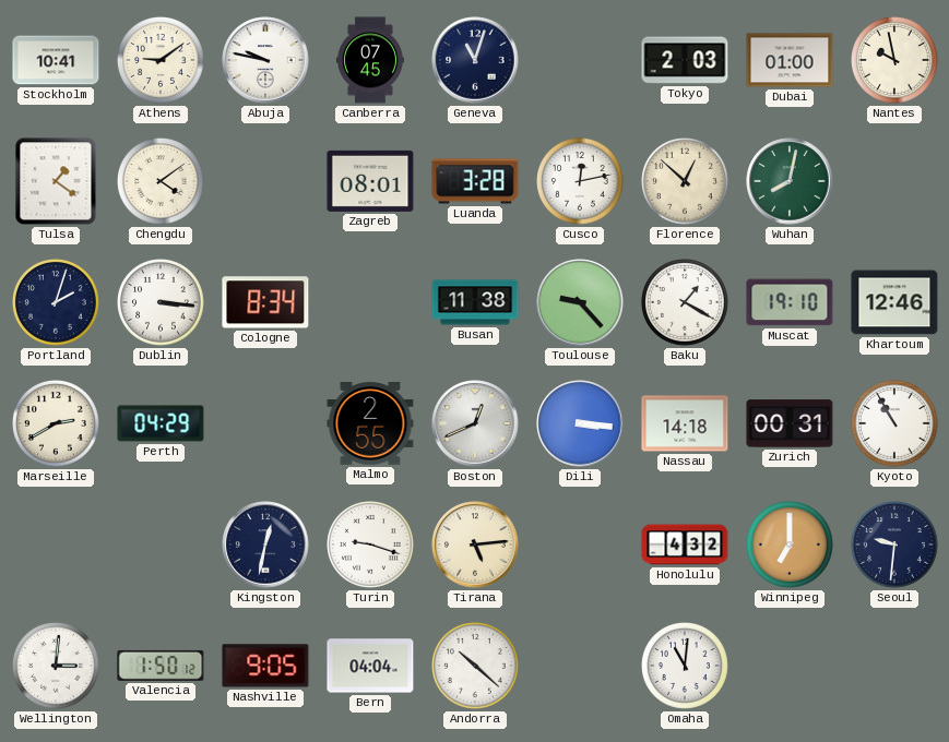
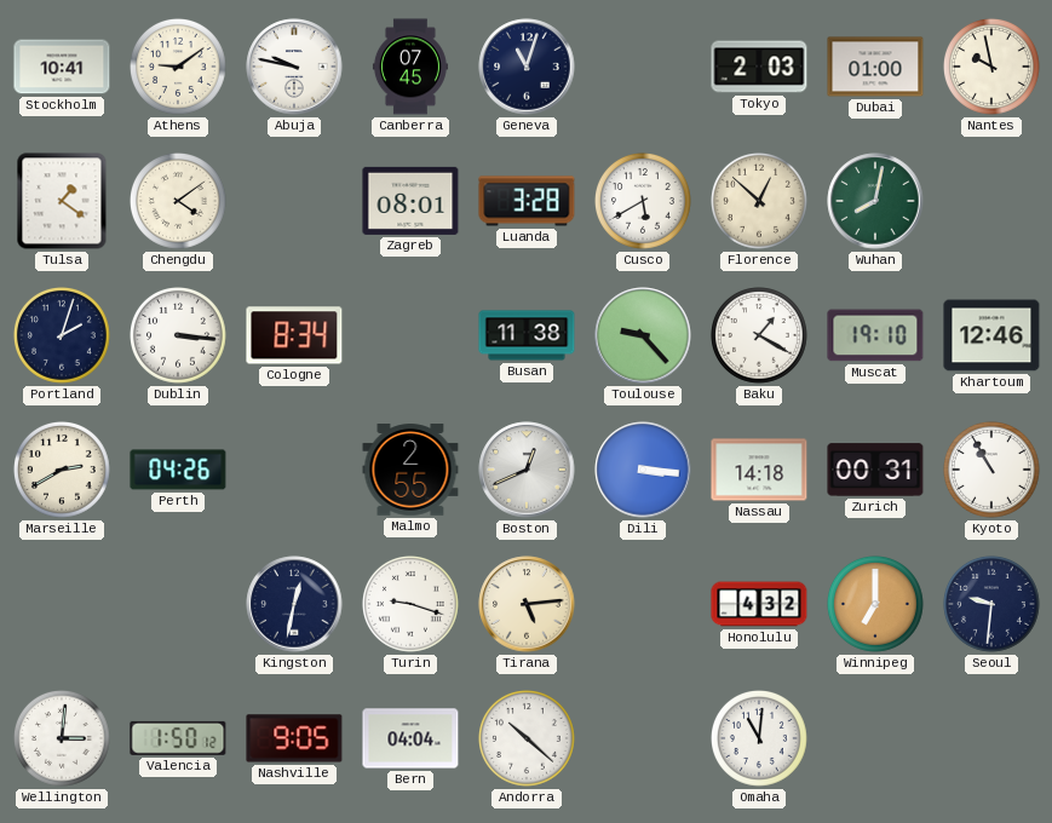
Cusco: 12:13 -> 5:40
Perth: 04:29 -> 04:26
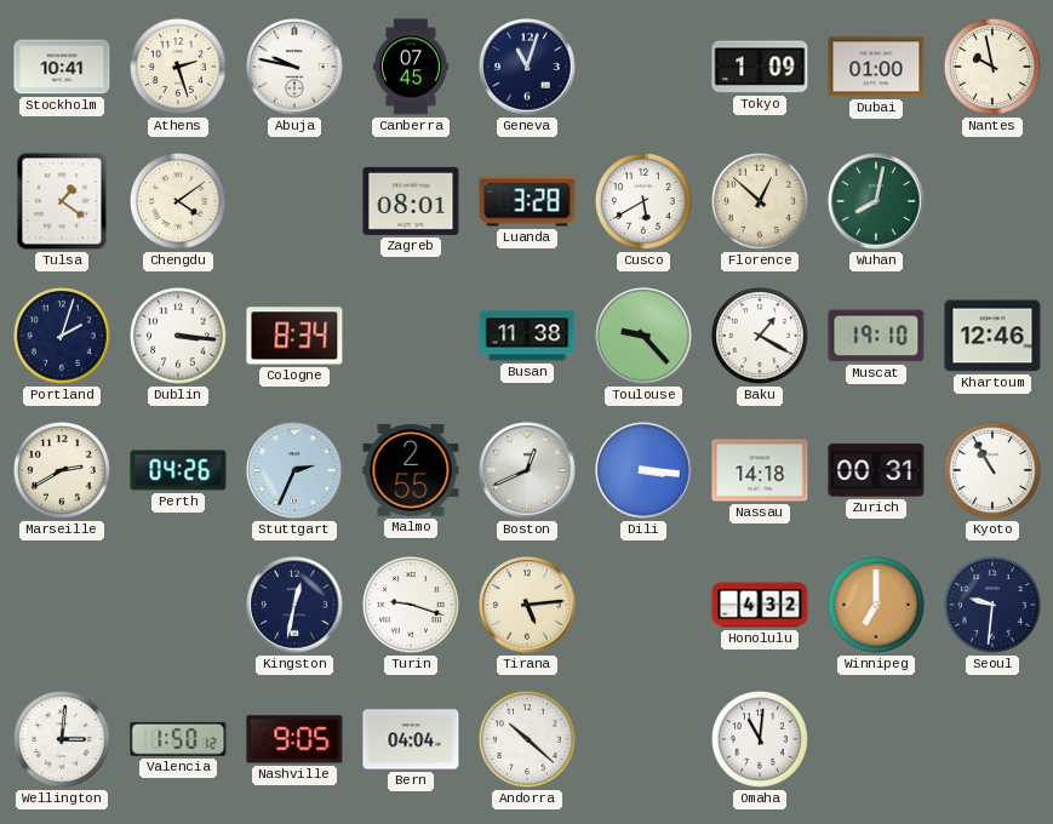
Athens: 9:09 -> 2:27
Tokyo: 2:03 -> 1:09
Stuttgart: none -> 2:34
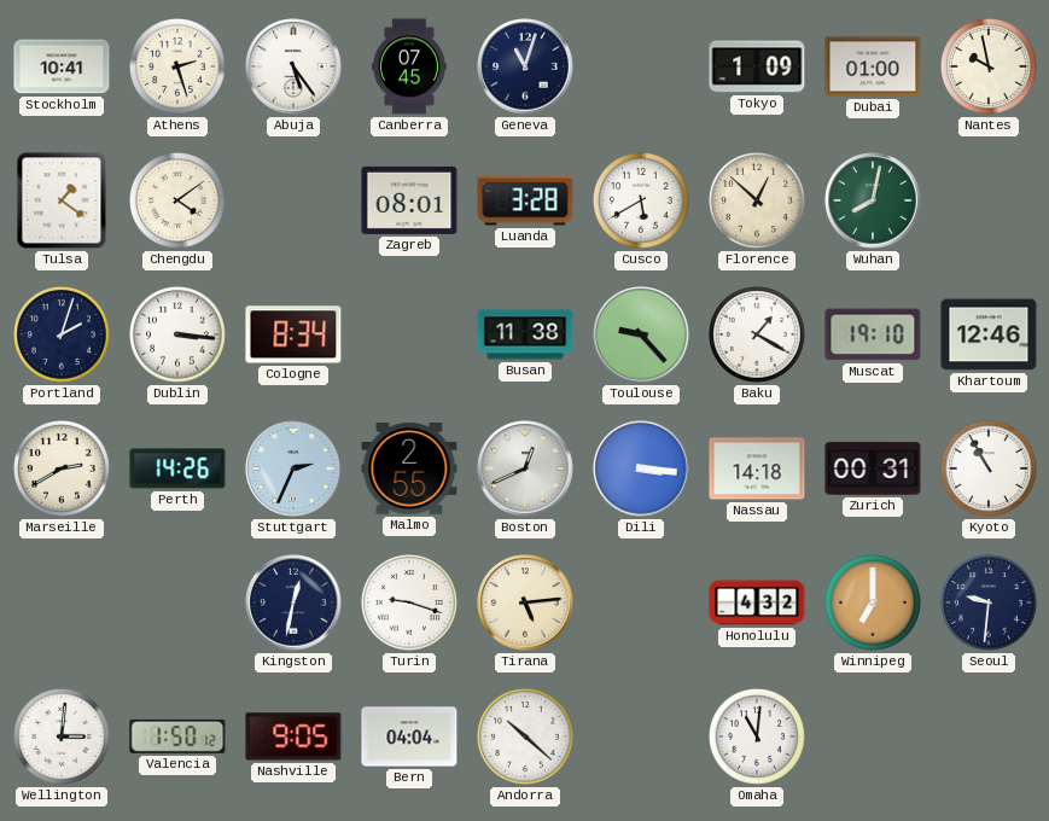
Abuja: 9:47 -> 5:24
Perth: 04:26 -> 14:26
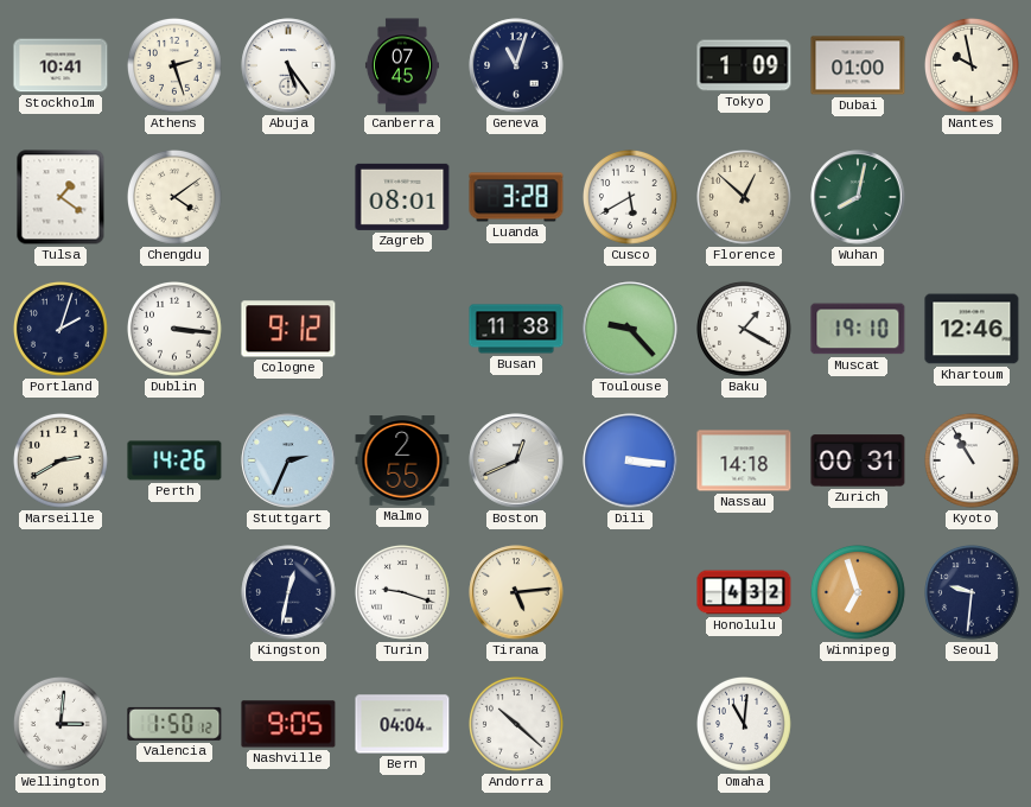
Cologne: 8:34 -> 9:12
Winnipeg: 7:00 -> 6:57
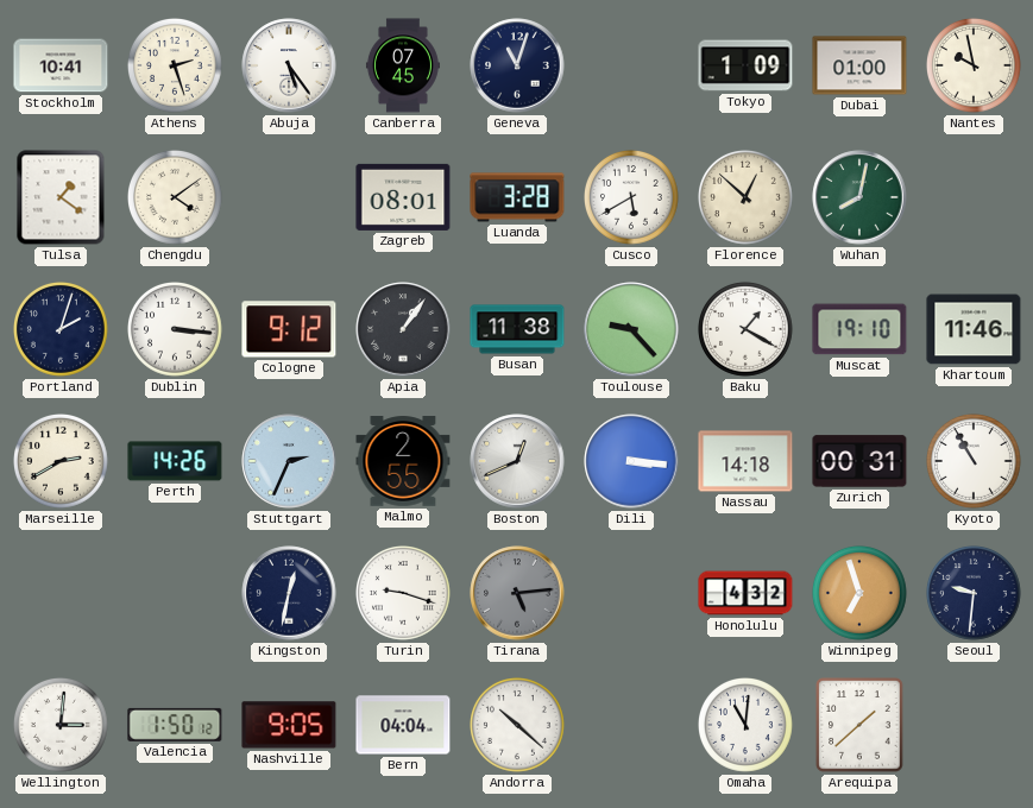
Apia: none -> 1:06
Khartoum: 12:46 -> 11:46
Tirana dial: cream -> grey
Arequipa: none -> 1:38
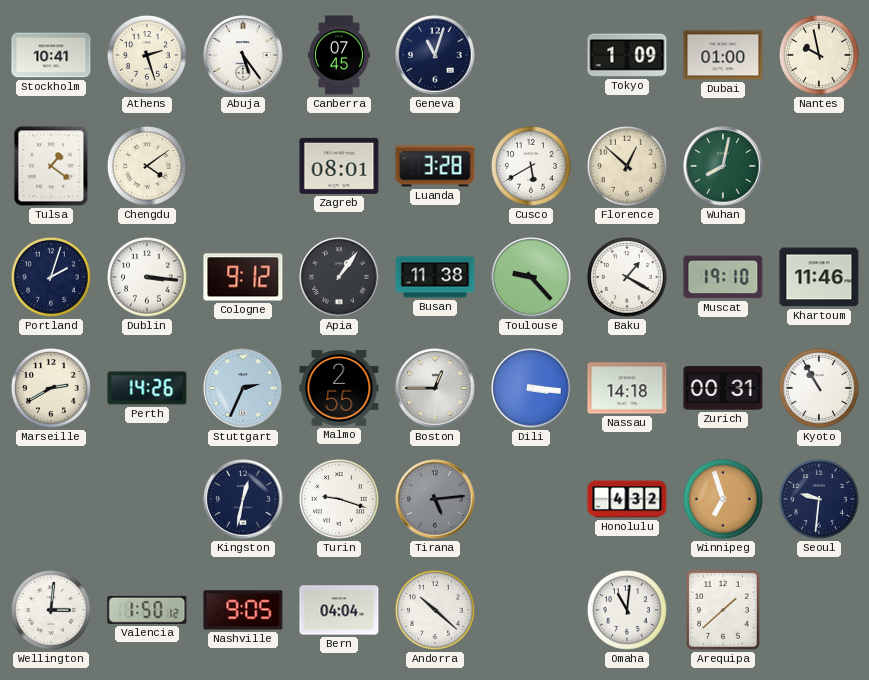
Boston: 12:41 -> 12:45
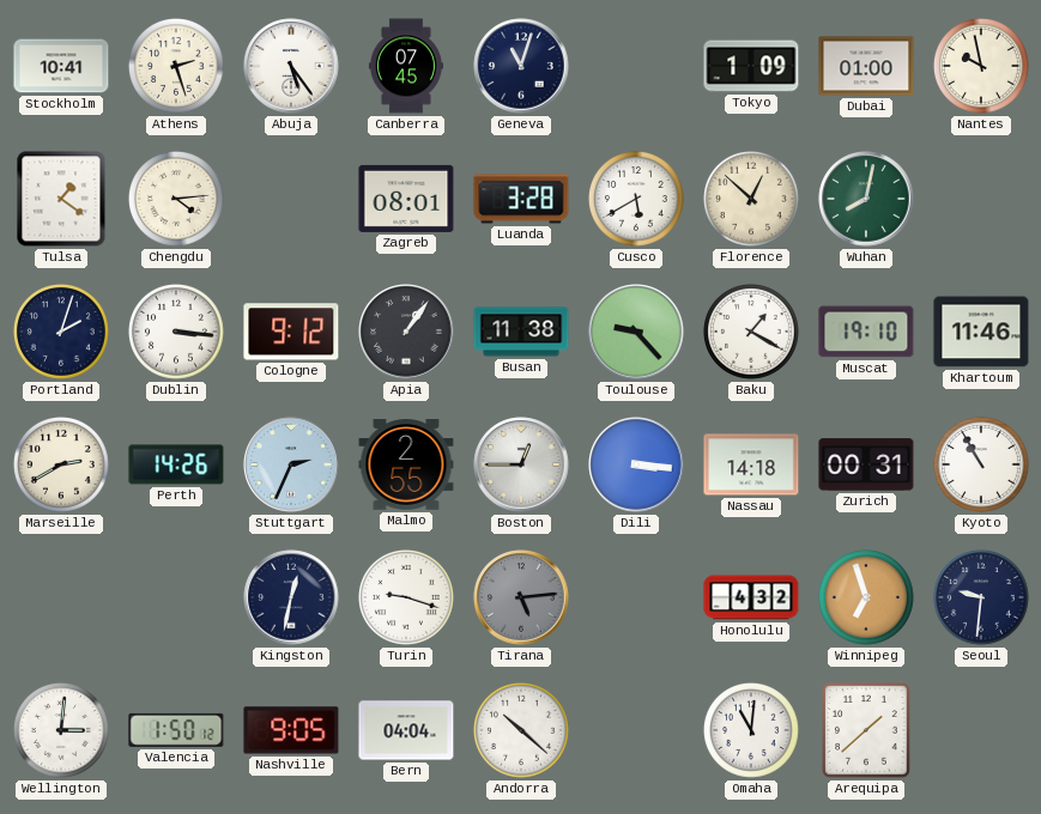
Chengdu: 4:09 -> 4:14
